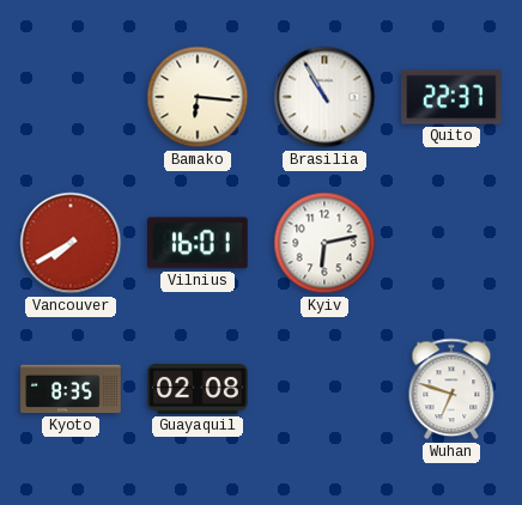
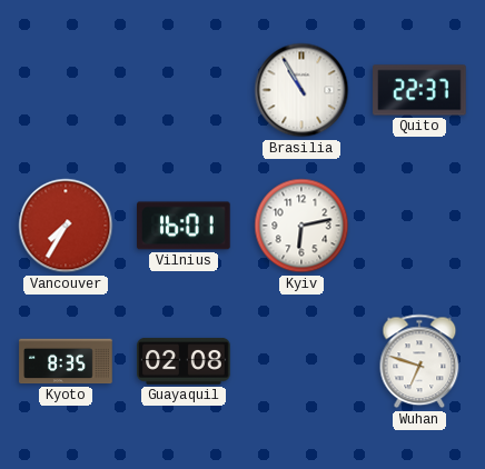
Bamako: 6:16 -> none
Vancouver: 7:40 -> 7:35
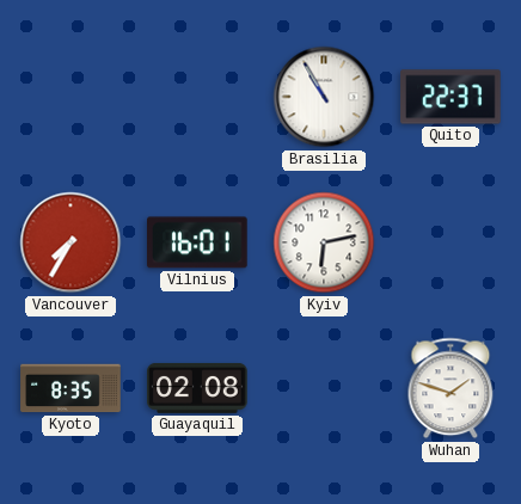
Wuhan: 6:48 -> 1:48
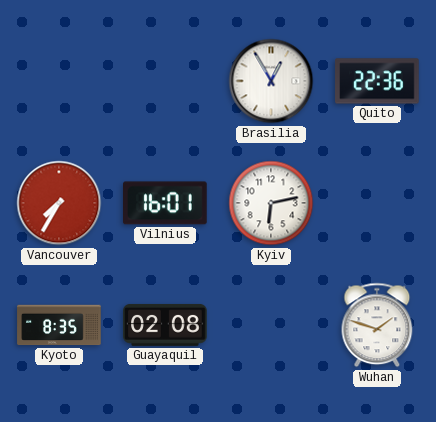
Brasilia: 10:55 -> 12:55
Quito: 22:37 -> 22:36
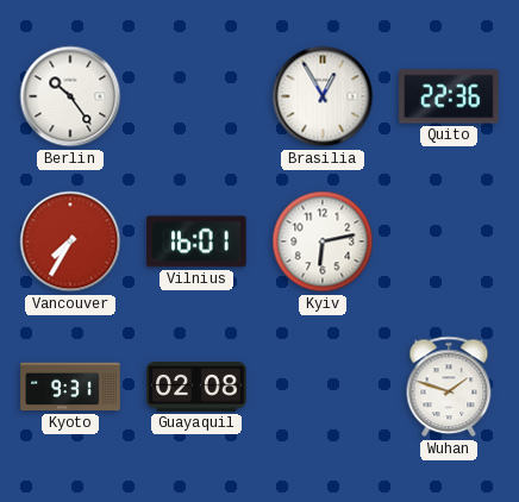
Berlin: none -> 10:24
Kyoto: 8:35 -> 9:31
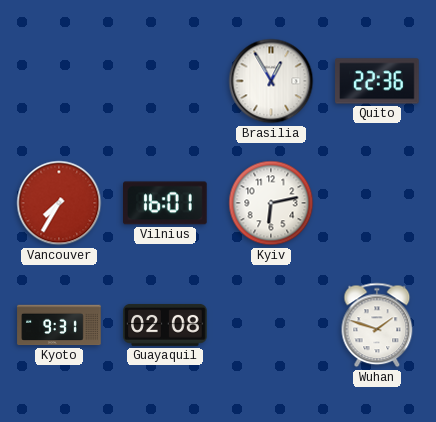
Berlin: 10:24 -> none
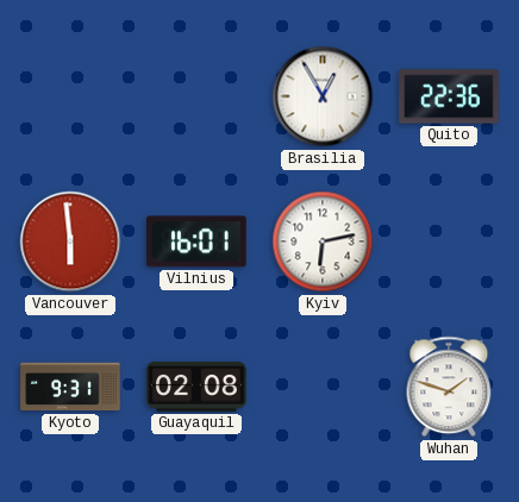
Vancouver: 7:35 -> 5:59
